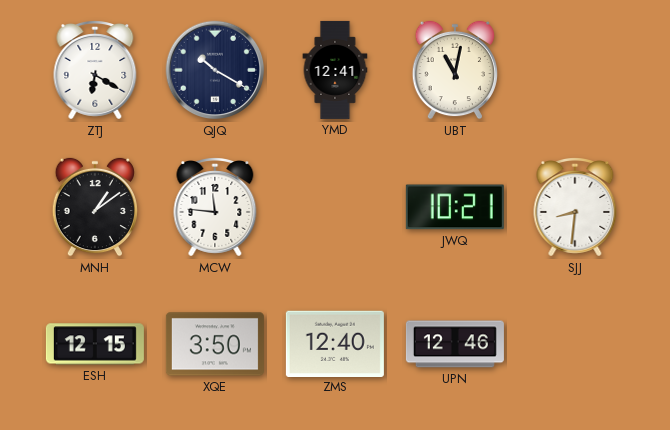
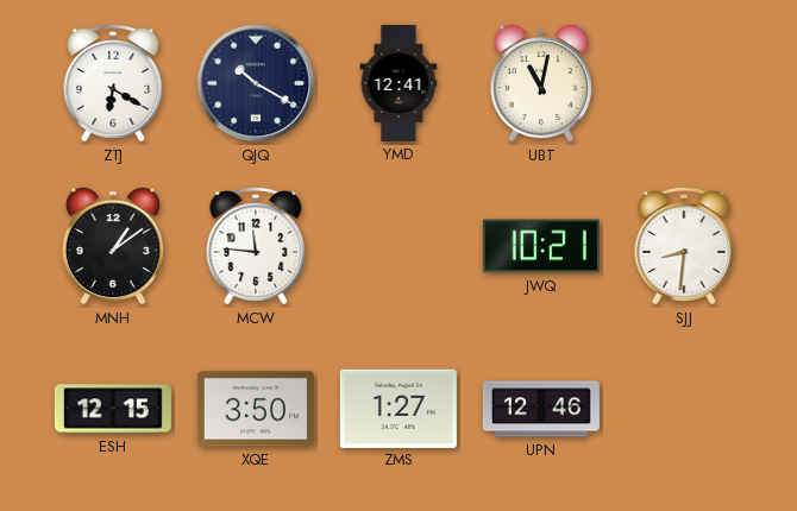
ZMS: 12:40 -> 1:27
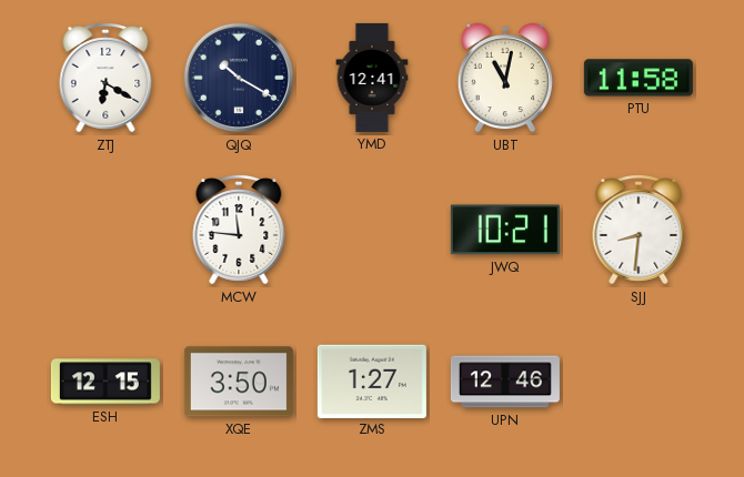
PTU: none -> 11:58
MNH: 1:09 -> none
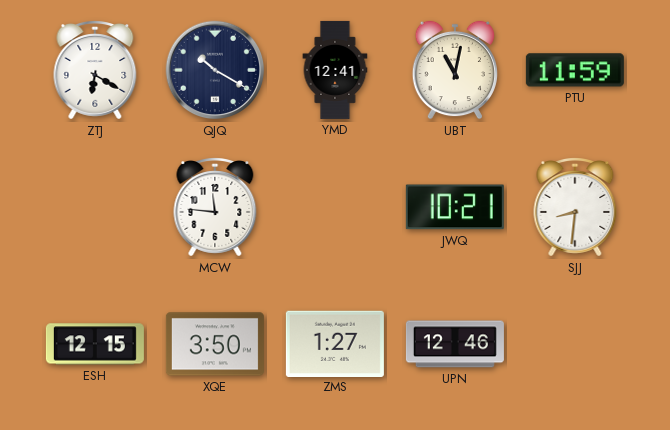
PTU: 11:58 -> 11:59
